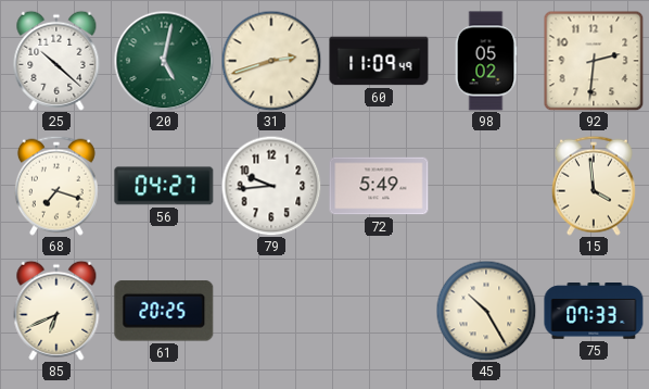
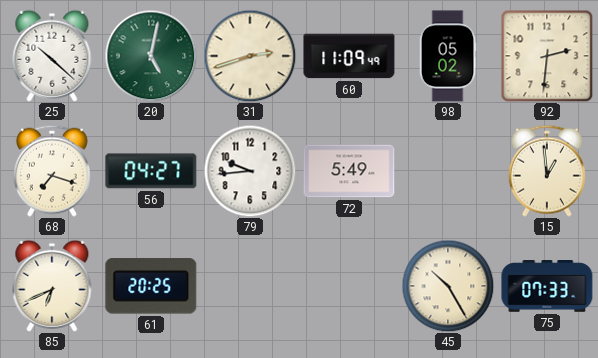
15: 3:59 -> 12:59
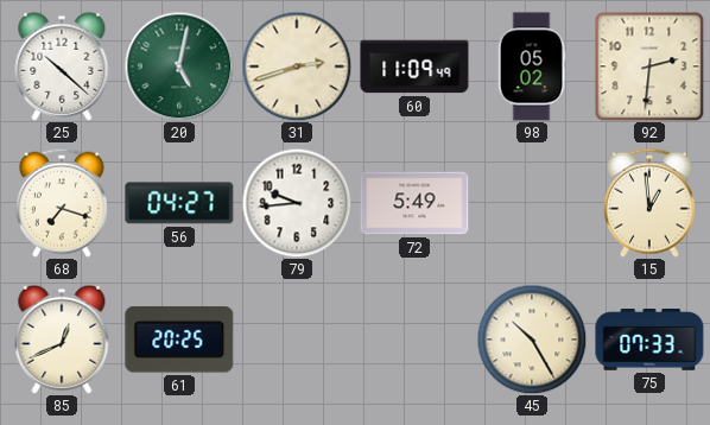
85: 6:41 -> 12:41
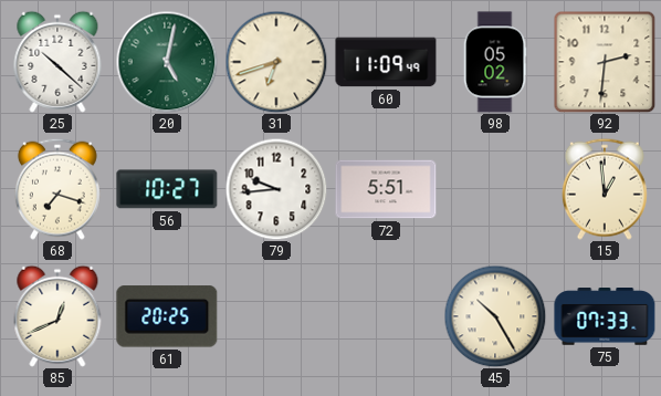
31: 2:42 -> 6:42
56: 04:27 -> 10:27
72: 5:49 -> 5:51
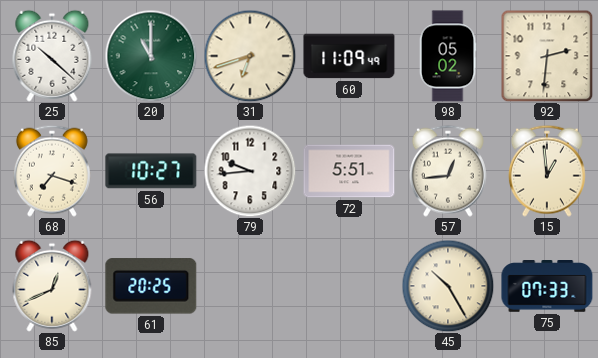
20: 5:02 -> 11:00
57: none -> 12:44
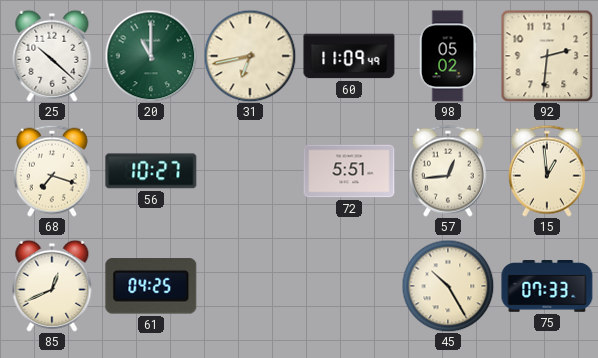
31: 6:42 -> 6:43
79: 9:44 -> none
61: 20:25 -> 04:25
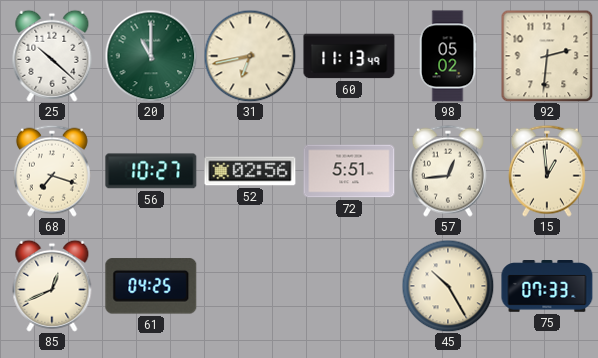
60: 11:09 -> 11:13
52: none -> 02:56
